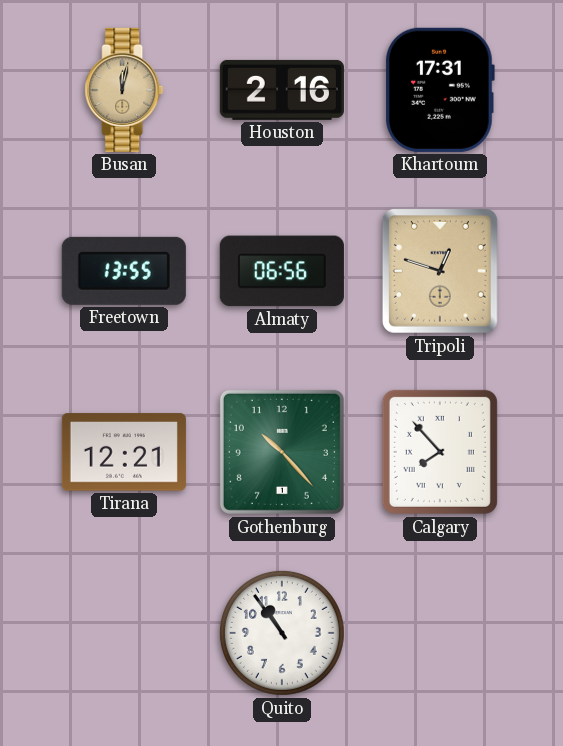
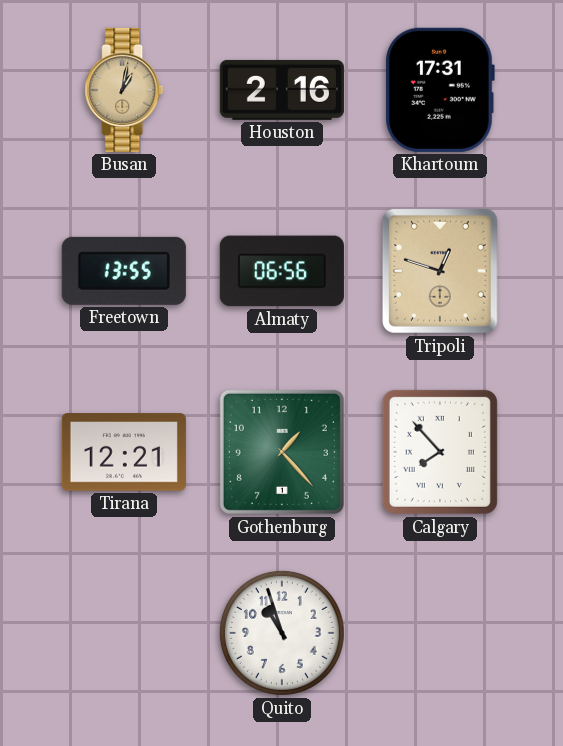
Busan: 12:02 -> 1:02
Gothenburg: 10:23 -> 1:23
Quito: 10:54 -> 10:57
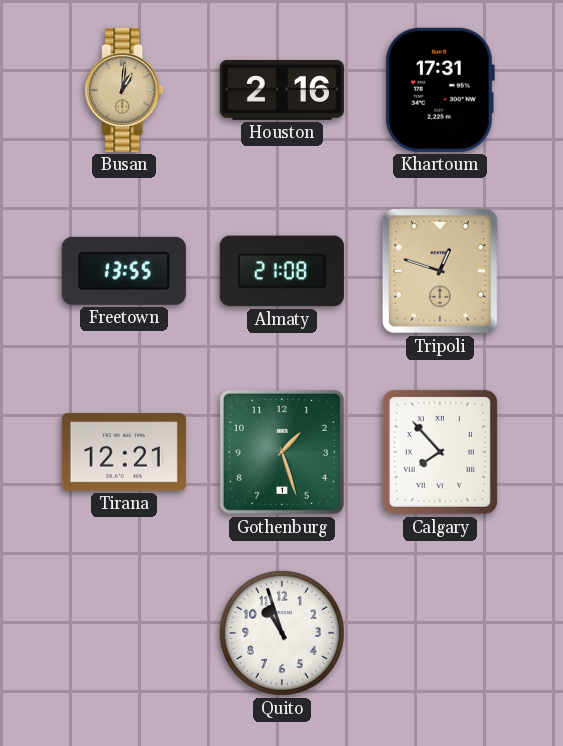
Busan: 1:02 -> 1:01
Almaty: 06:56 -> 21:08
Gothenburg: 1:23 -> 1:27
